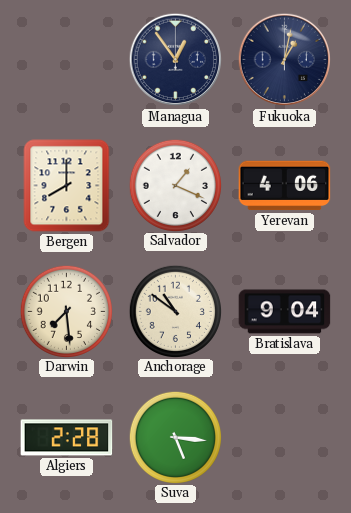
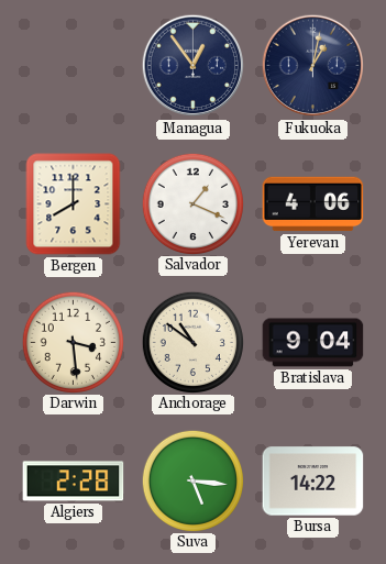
Darwin: 7:29 -> 3:29
Bursa: none -> 14:22
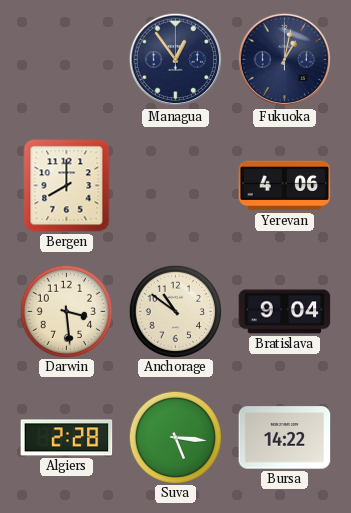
Salvador: 1:19 -> none
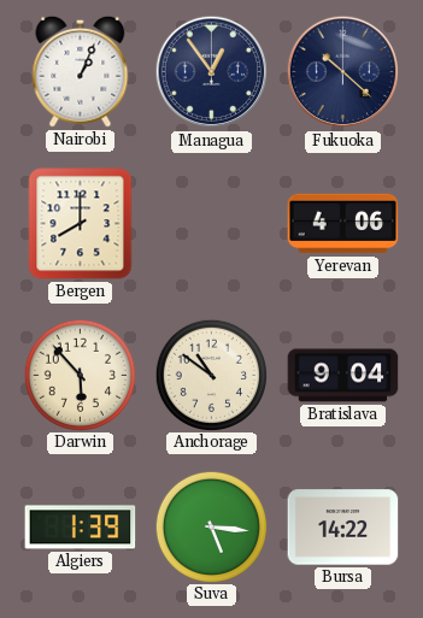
Nairobi: none -> 1:04
Fukuoka: 1:02 -> 10:22
Darwin: 3:29 -> 5:53
Algiers: 2:28 -> 1:39
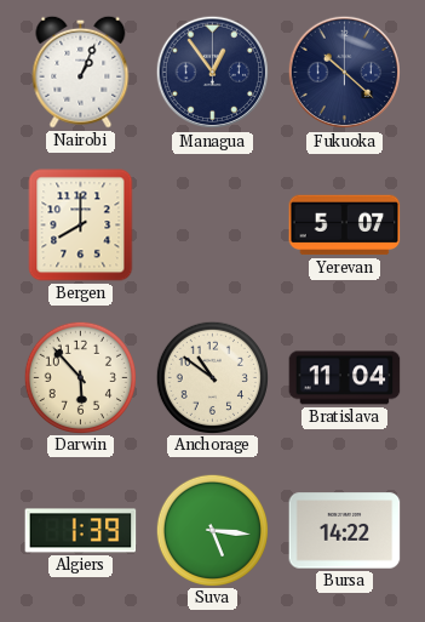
Yerevan: 4:06 -> 5:07
Bratislava: 9:04 -> 11:04
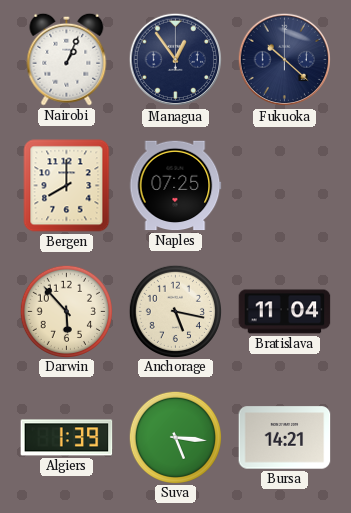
Naples: none -> 07:25
Yerevan: 5:07 -> none
Anchorage: 10:51 -> 5:17
Bursa: 14:22 -> 14:21
